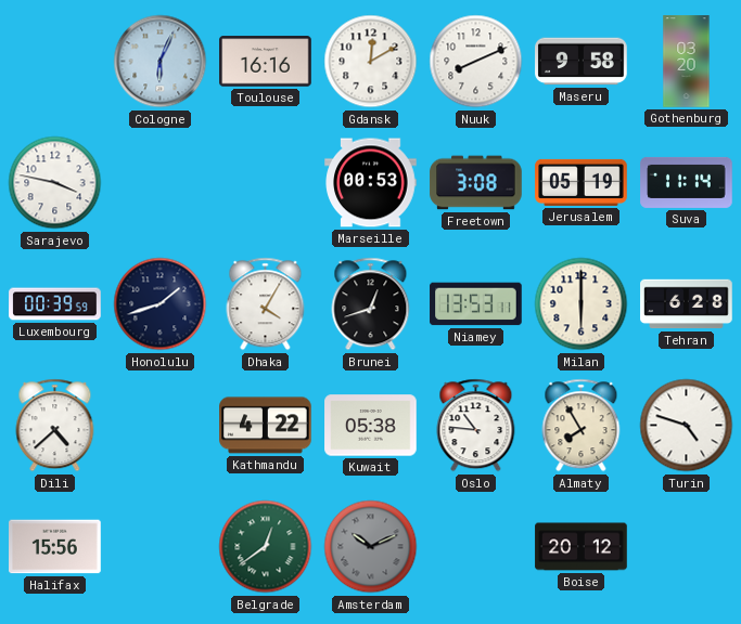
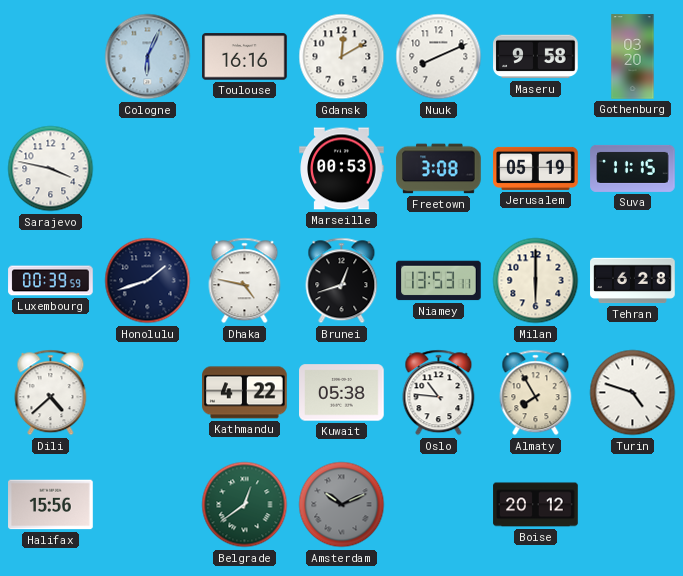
Suva: 11:14 -> 11:15
Dhaka: 4:05 -> 4:47
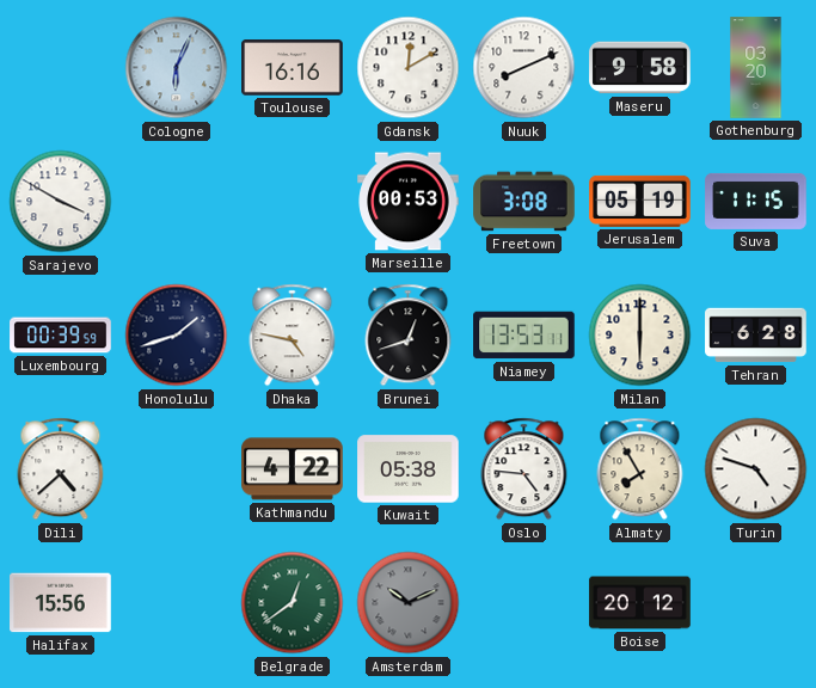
Sarajevo: 3:47 -> 3:50
Oslo: 10:46 -> 4:46
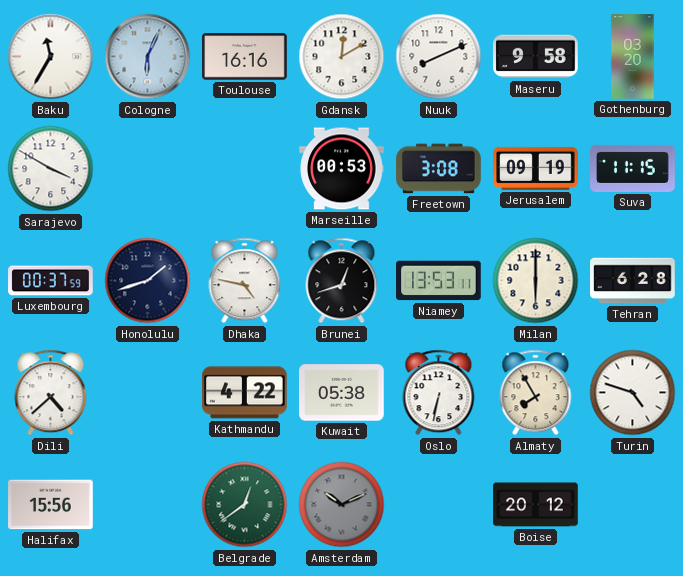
Baku: none -> 11:35
Jerusalem: 05:19 -> 09:19
Luxembourg: 00:39 -> 00:37
Oslo: 4:46 -> 6:32
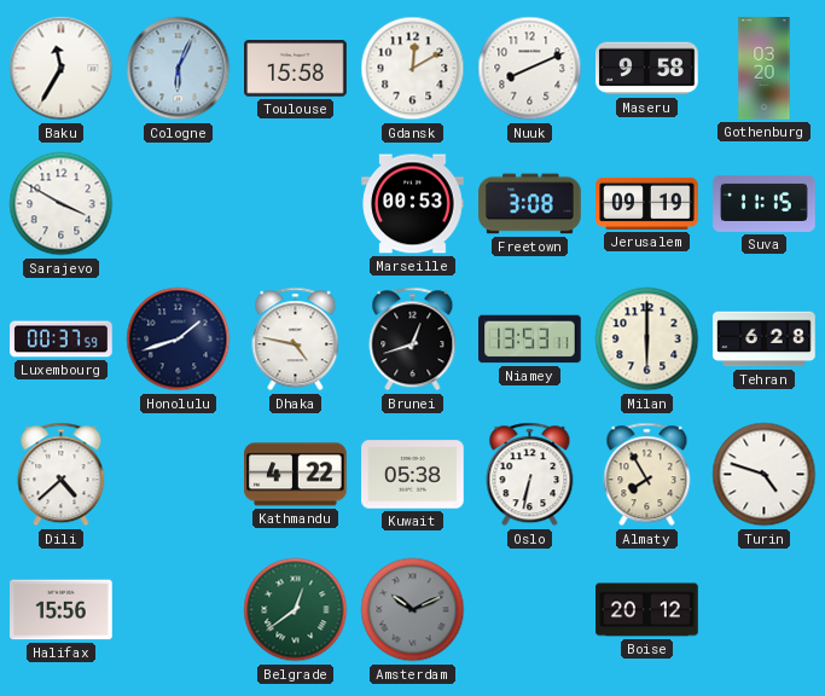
Toulouse: 16:16 -> 15:58
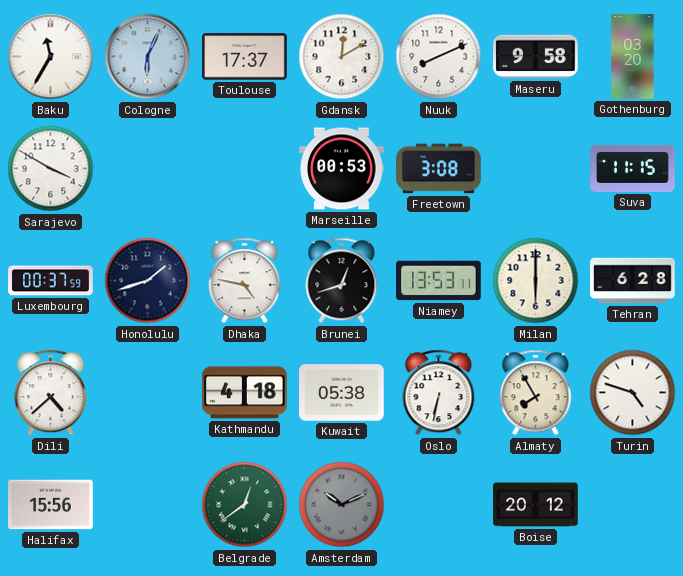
Toulouse: 15:58 -> 17:37
Jerusalem: 09:19 -> none
Kathmandu: 4:22 -> 4:18
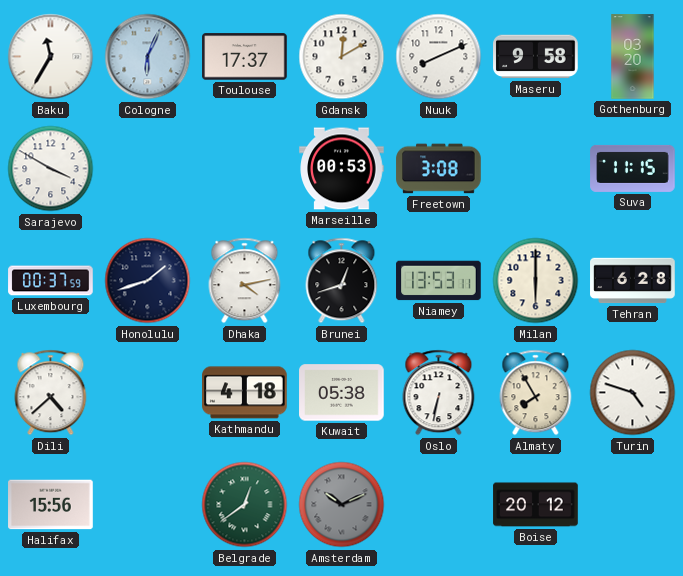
Dhaka: 4:47 -> 4:13
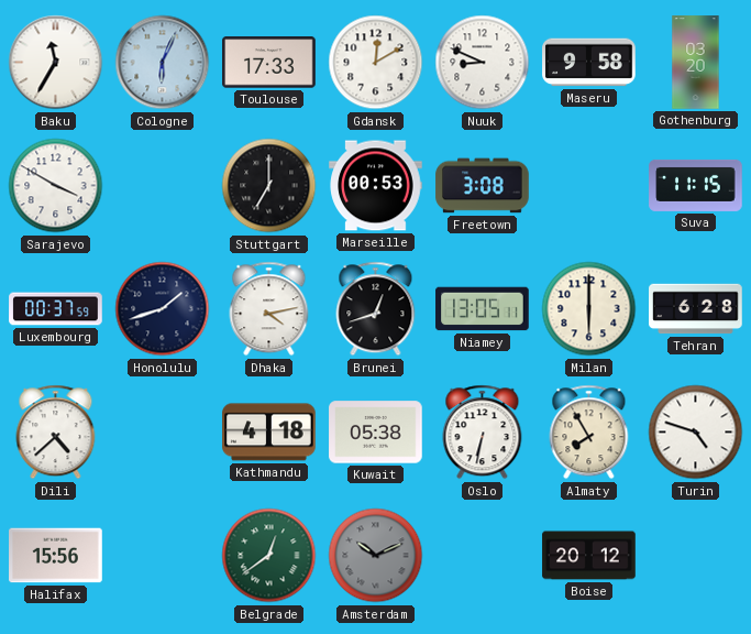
Toulouse: 17:37 -> 17:33
Nuuk: 8:11 -> 8:49
Stuttgart: none -> 7:00
Niamey: 13:53 -> 13:05
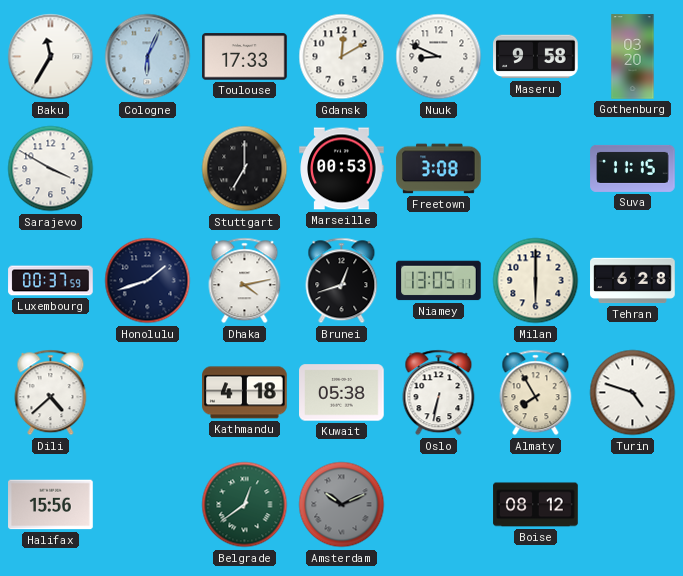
Boise: 20:12 -> 08:12
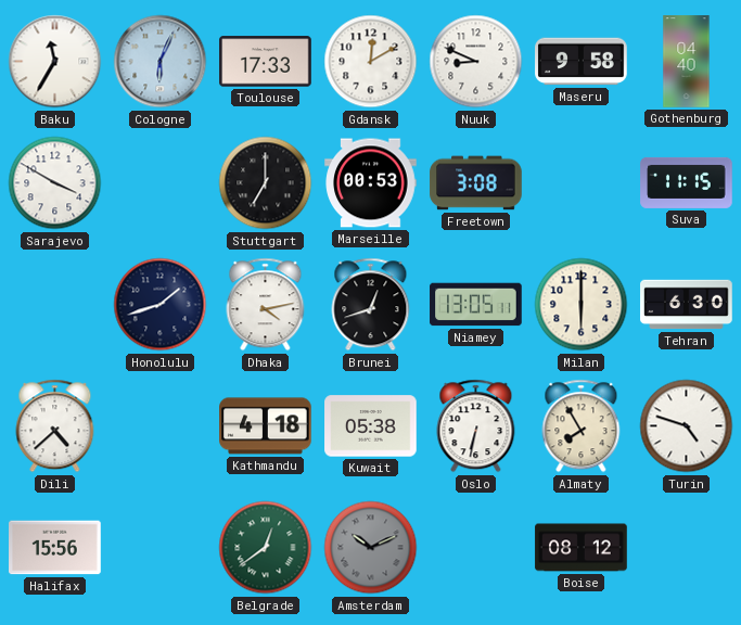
Gothenburg: 03:20 -> 04:40
Luxembourg: 00:37 -> none
Tehran: 6:28 -> 6:30
